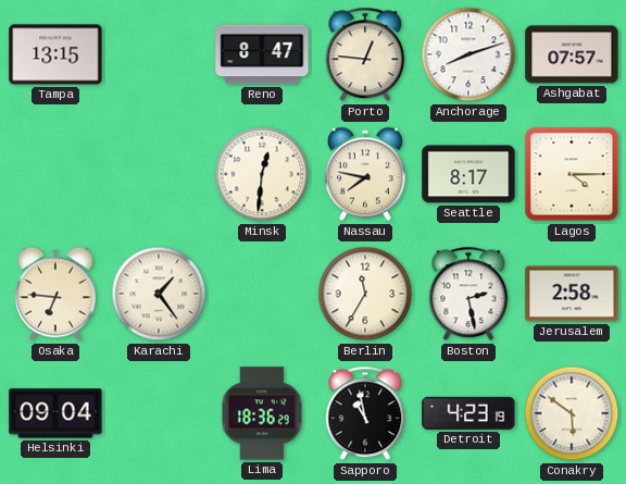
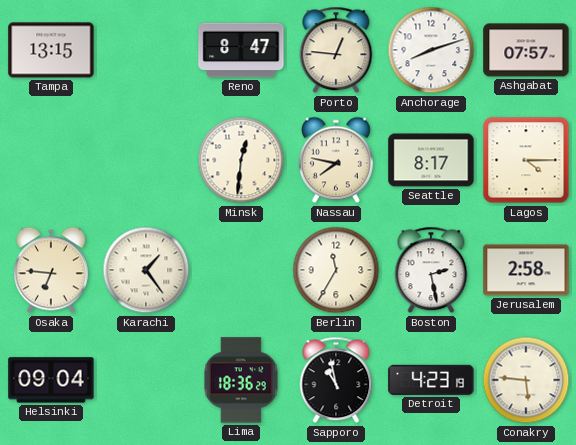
Conakry: 5:51 -> 5:46
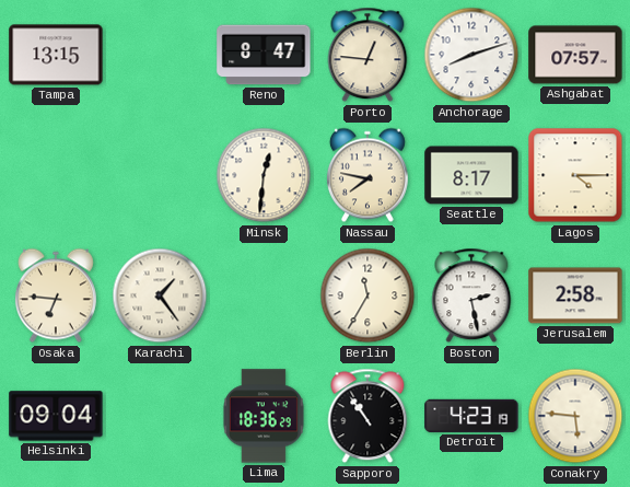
Sapporo: 10:58 -> 10:54
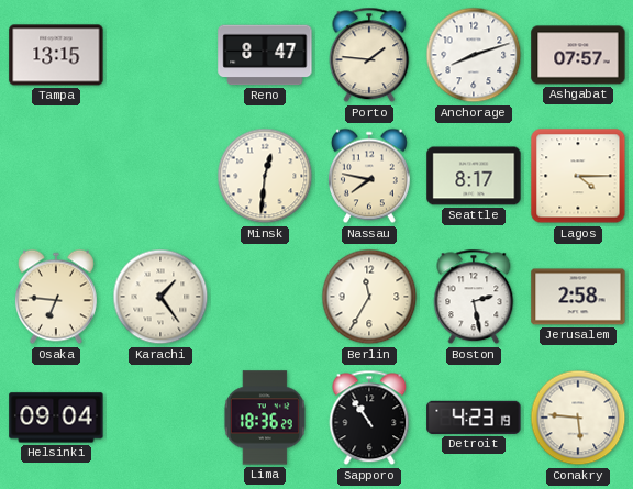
Porto: 12:46 -> 1:46
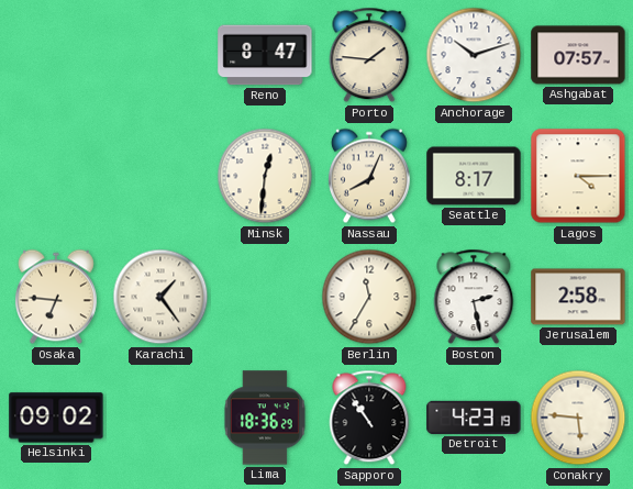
Tampa: 13:15 -> none
Anchorage: 8:12 -> 10:12
Nassau: 7:47 -> 8:04
Helsinki: 09:04 -> 09:02
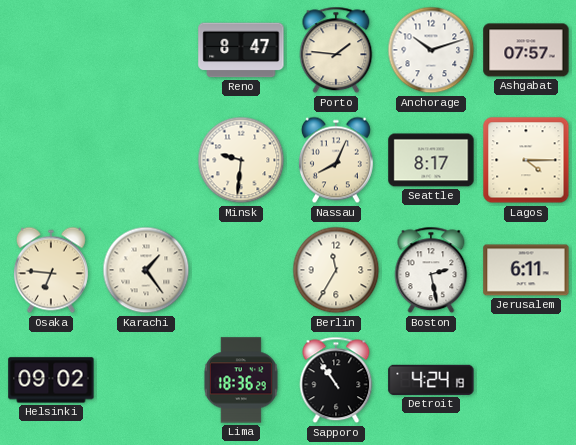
Minsk: 12:31 -> 9:31
Jerusalem: 2:58 -> 6:11
Detroit: 4:23 -> 4:24
Conakry: 5:46 -> none
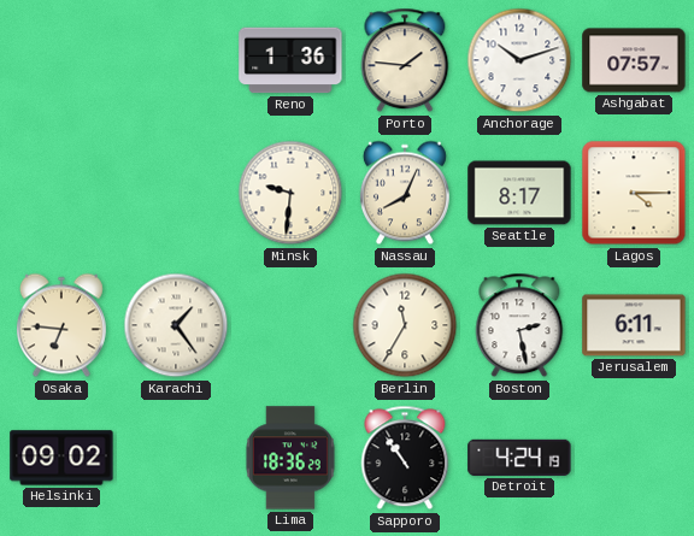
Reno: 8:47 -> 1:36
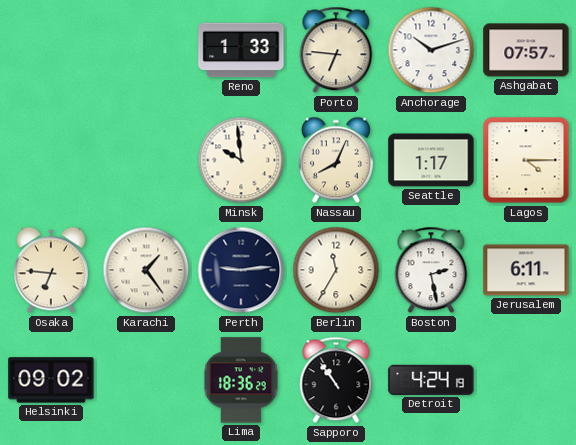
Reno: 1:36 -> 1:33
Porto: 1:46 -> 6:46
Minsk: 9:31 -> 9:59
Seattle: 8:17 -> 1:17
Perth: none -> 9:14
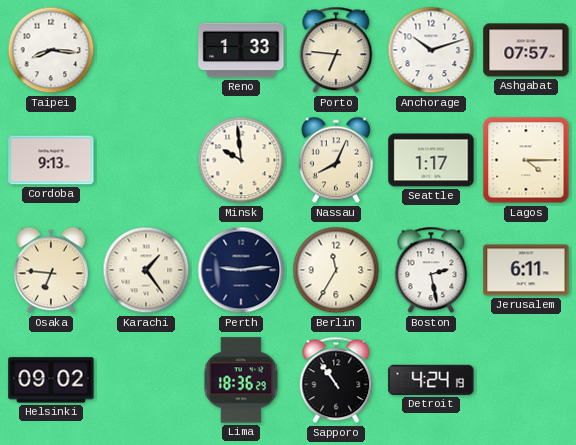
Taipei: none -> 8:16
Cordoba: none -> 9:13
